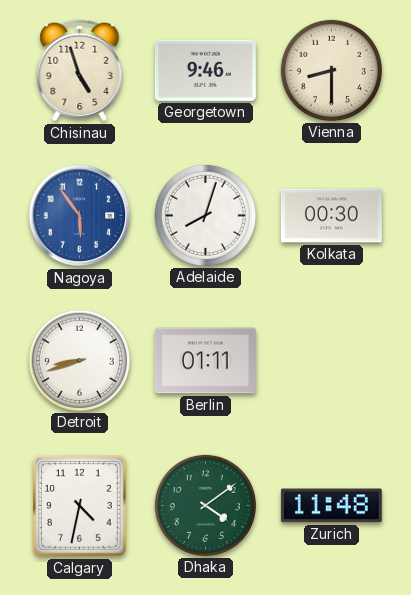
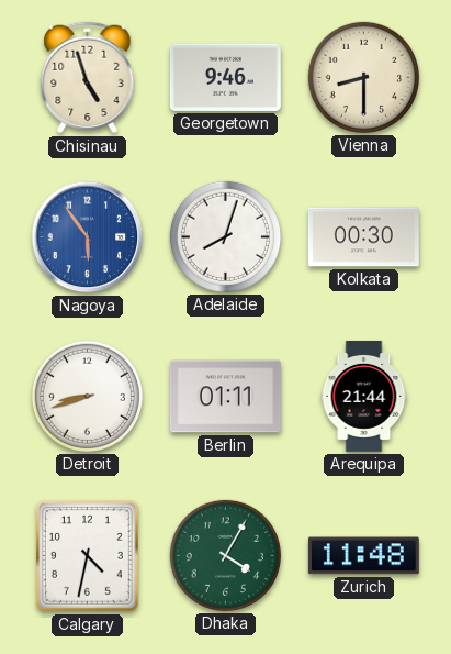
Arequipa: none -> 21:44
Dhaka: 4:09 -> 4:05
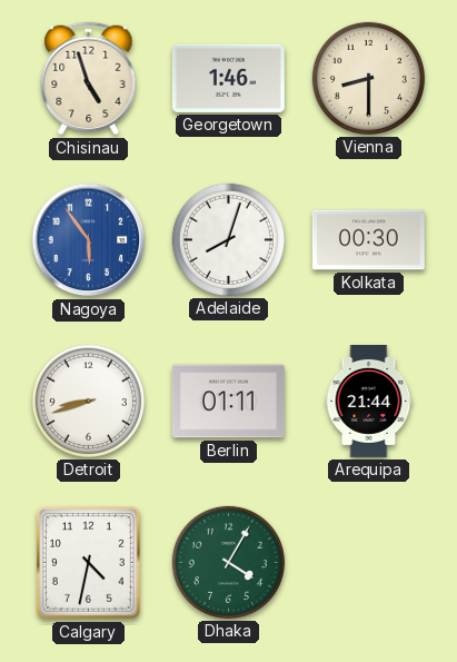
Georgetown: 9:46 -> 1:46
Zurich: 11:48 -> none
